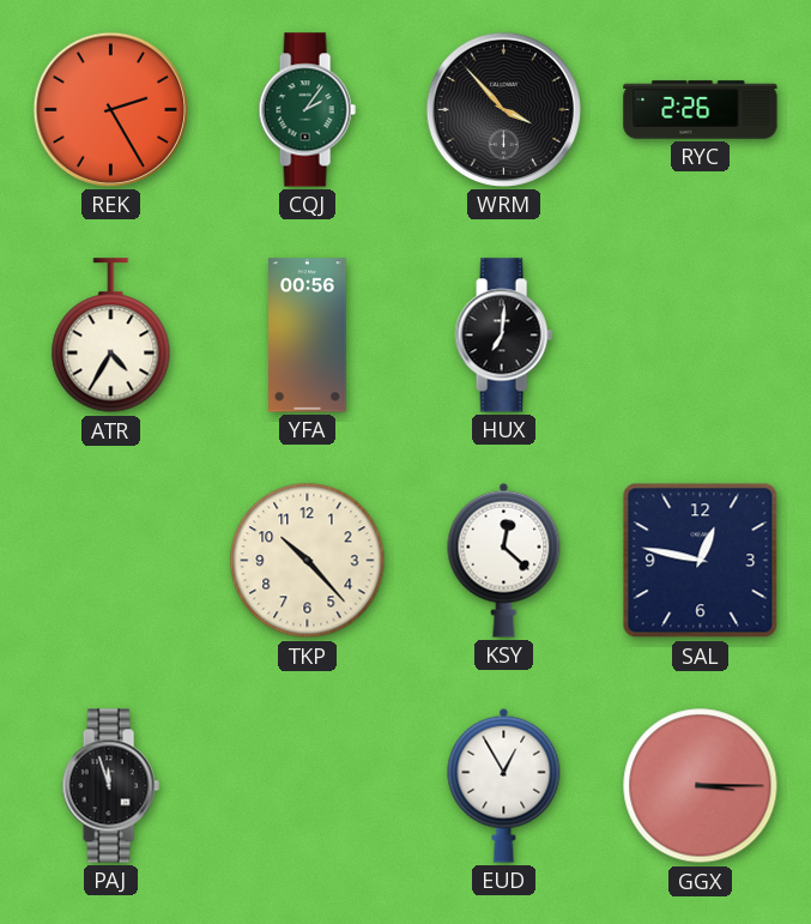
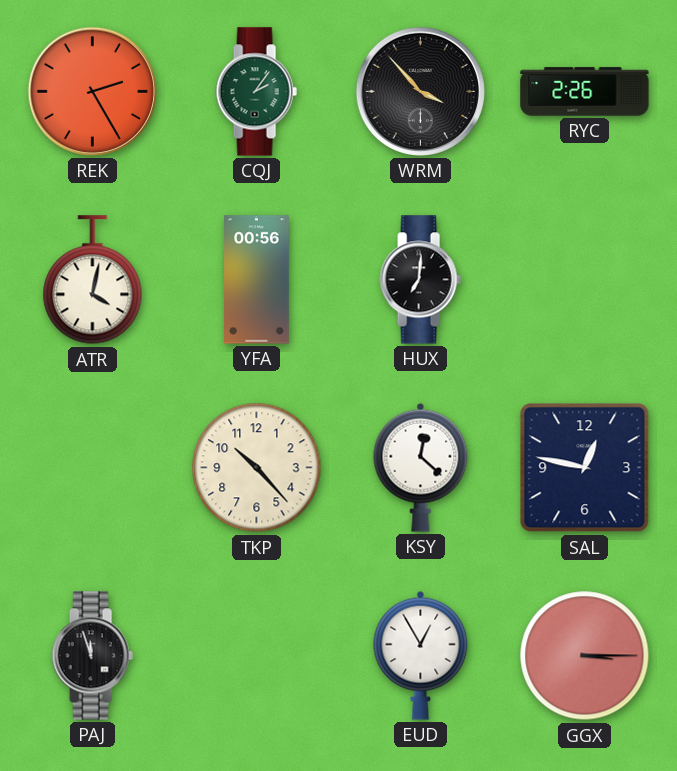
ATR: 4:35 -> 4:02
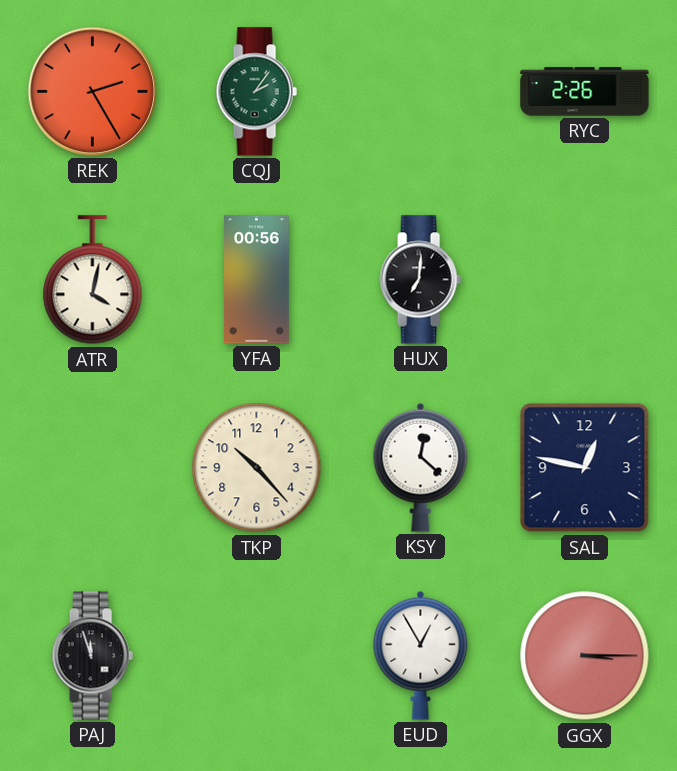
WRM: 3:53 -> none
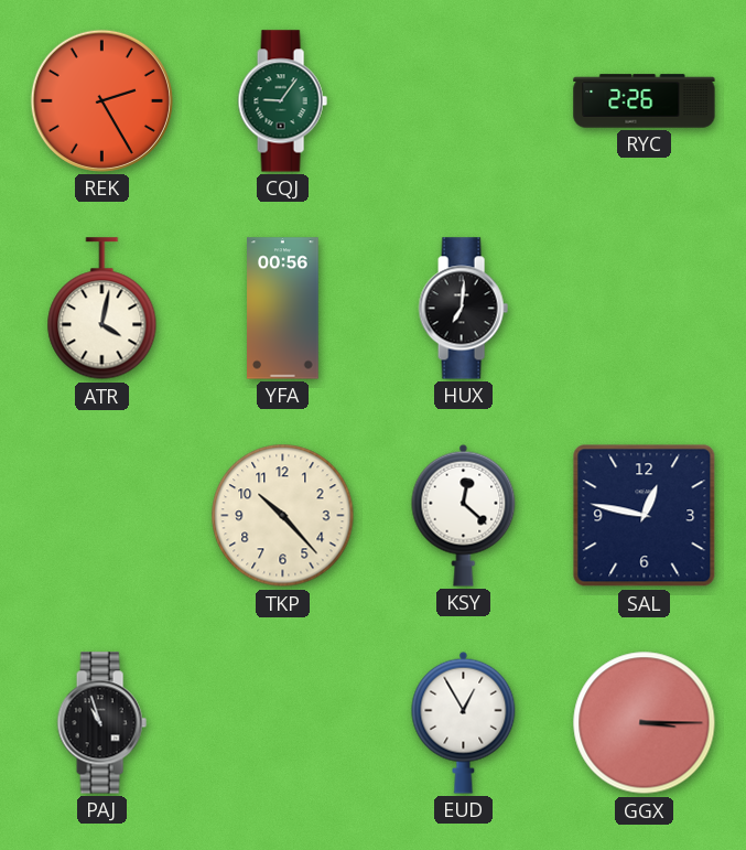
CQJ: 2:06 -> 9:06
PAJ: 11:57 -> 10:57
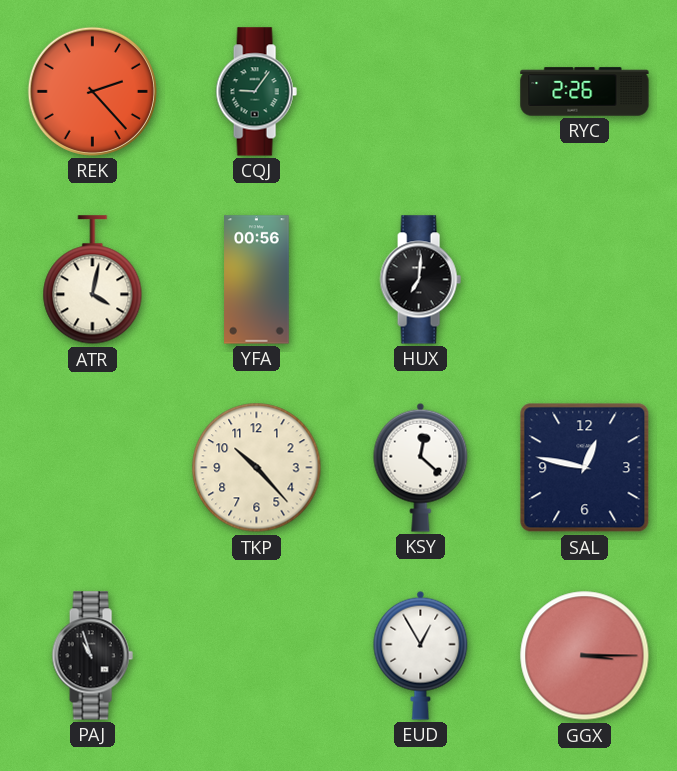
REK: 2:25 -> 2:23
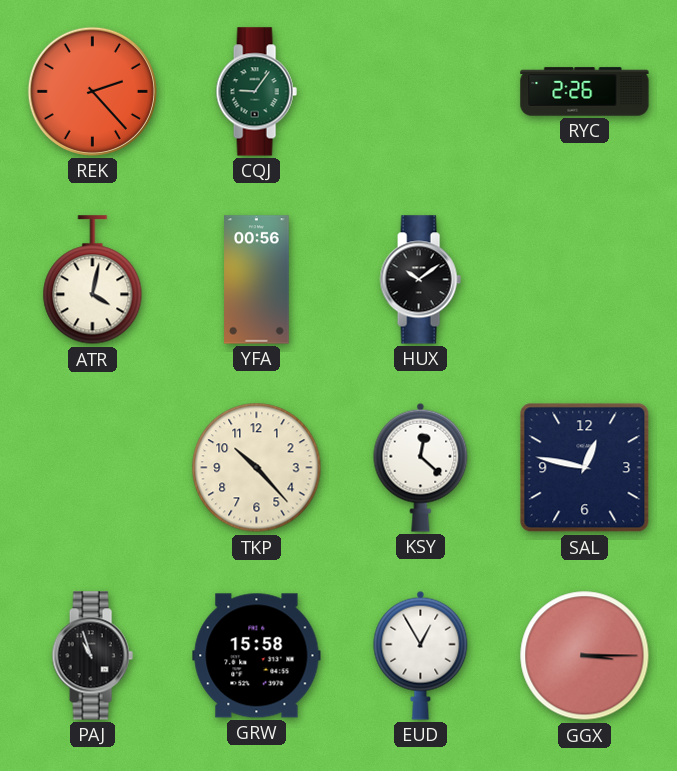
HUX: 7:01 -> 10:09
GRW: none -> 15:58
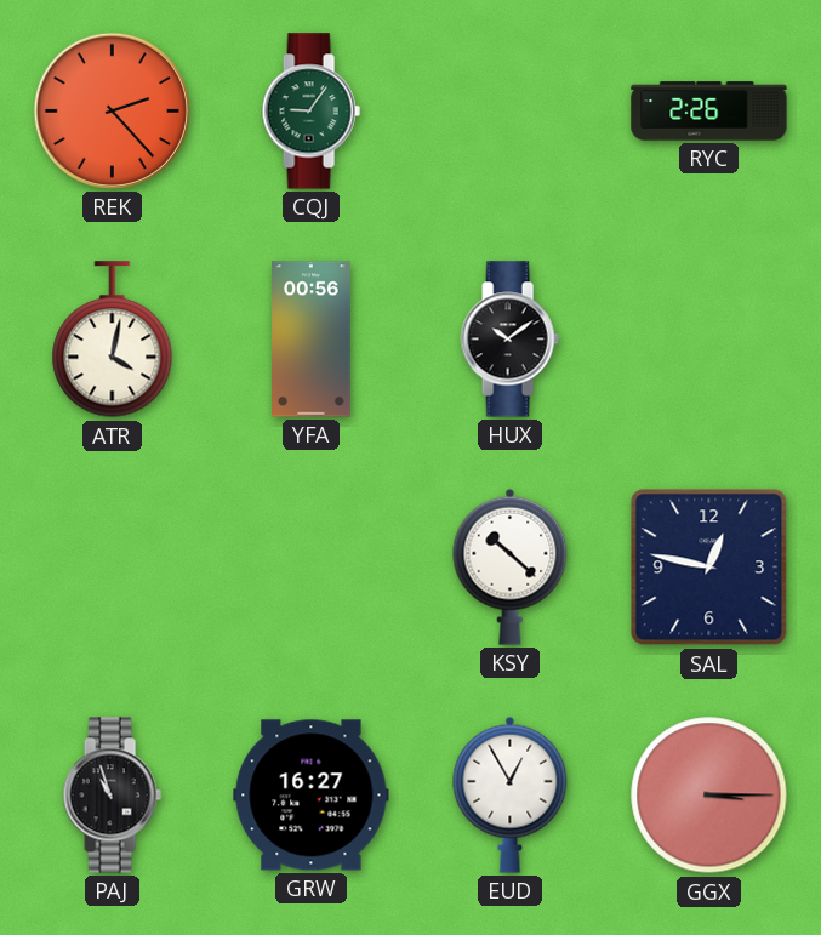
TKP: 10:23 -> none
KSY: 12:22 -> 10:22
GRW: 15:58 -> 16:27
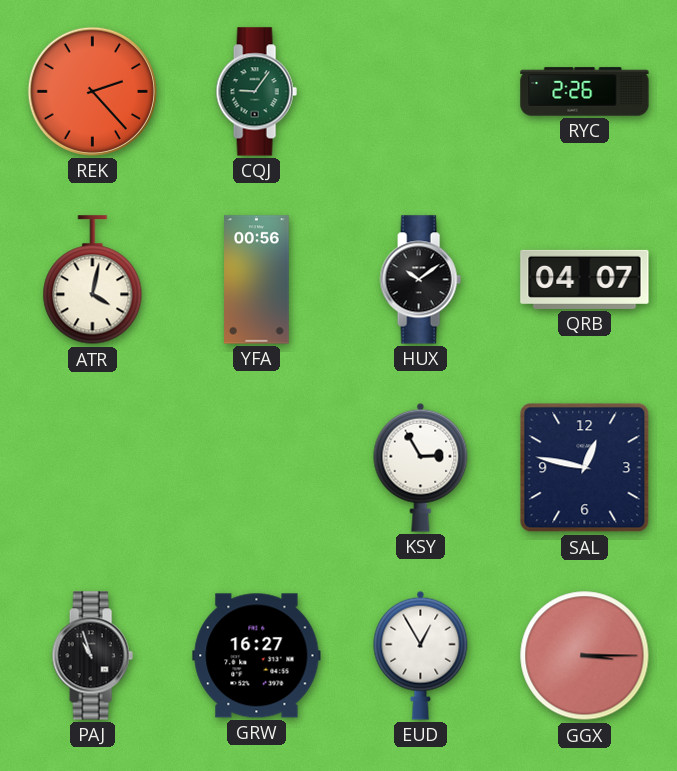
QRB: none -> 04:07
KSY: 10:22 -> 2:55
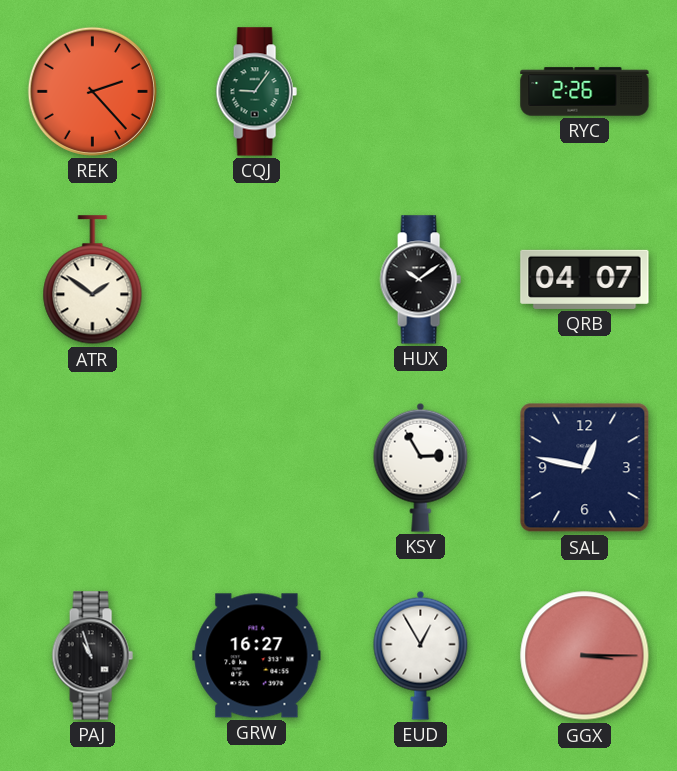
ATR: 4:02 -> 1:51
YFA: 00:56 -> none
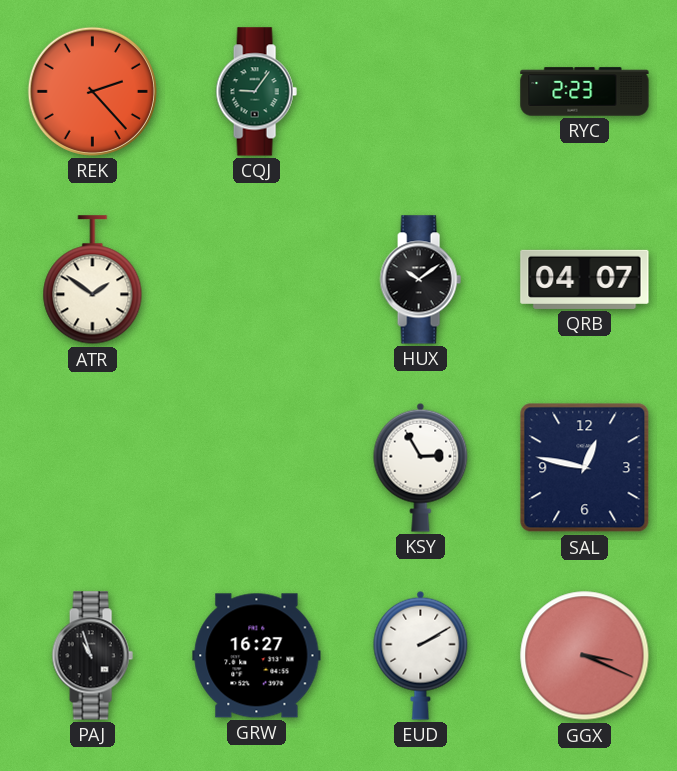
RYC: 2:26 -> 2:23
EUD: 12:55 -> 2:10
GGX: 3:15 -> 3:19
